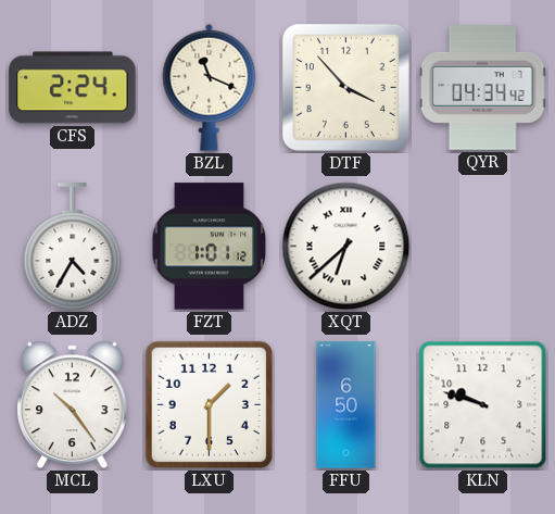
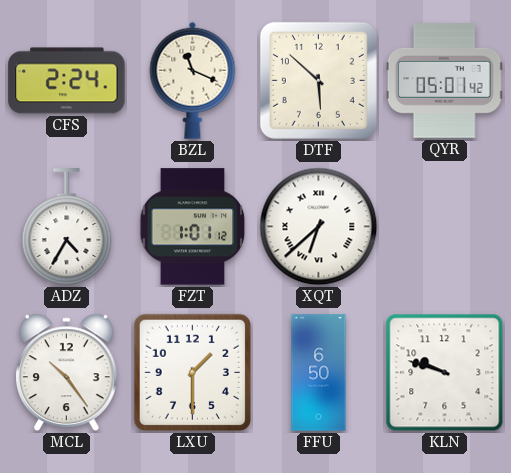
DTF: 3:53 -> 5:52
QYR: 04:34 -> 05:01
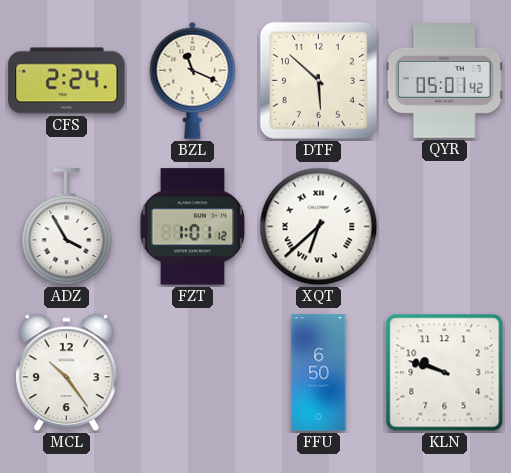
ADZ: 4:35 -> 3:55
LXU: 1:30 -> none
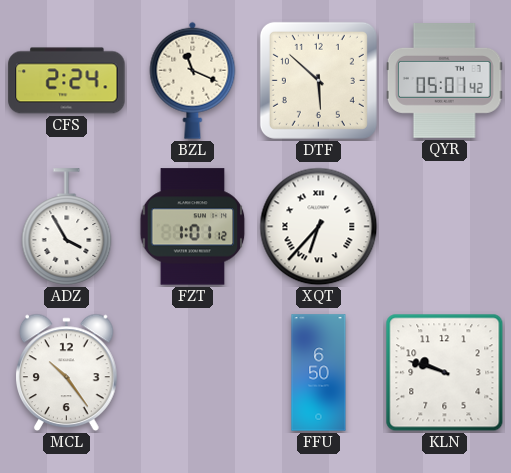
XQT: 6:38 -> 6:37
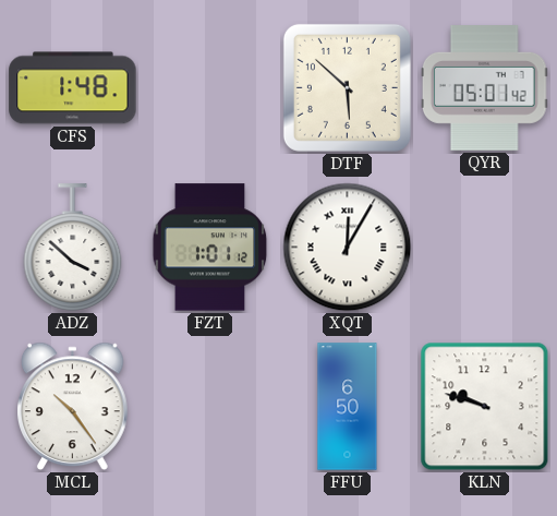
CFS: 2:24 -> 1:48
BZL: 11:19 -> none
ADZ: 3:55 -> 3:52
XQT: 6:37 -> 12:05
